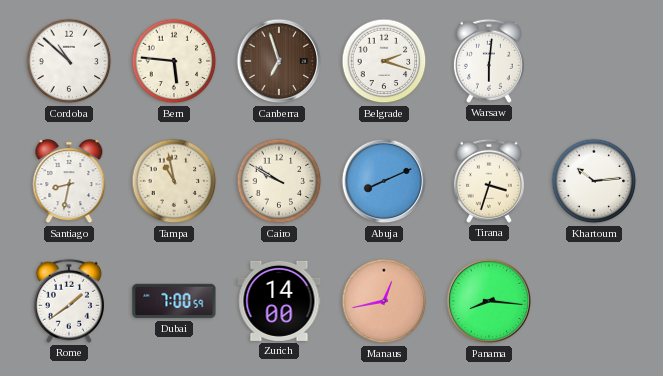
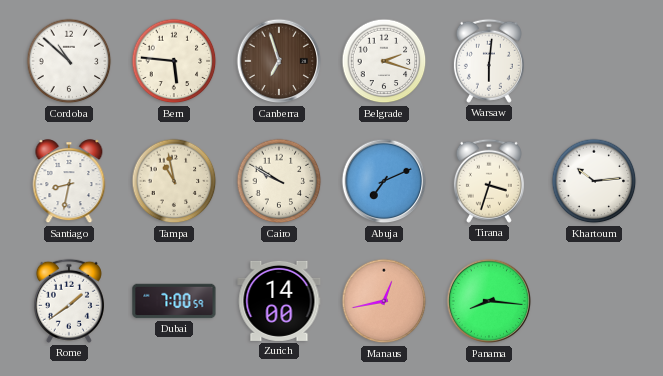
Abuja: 8:11 -> 7:11
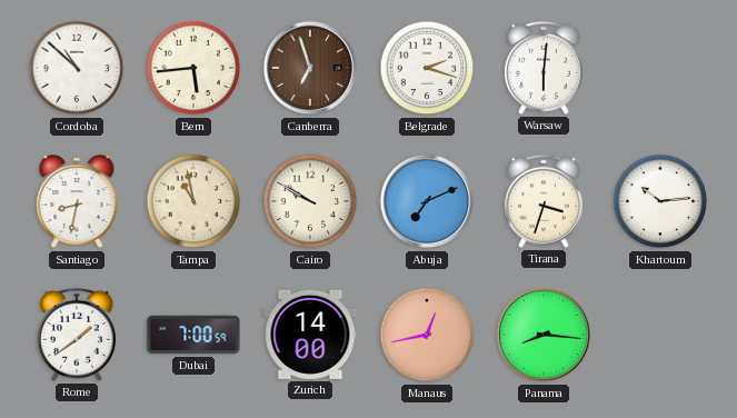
Bern: 5:46 -> 5:44
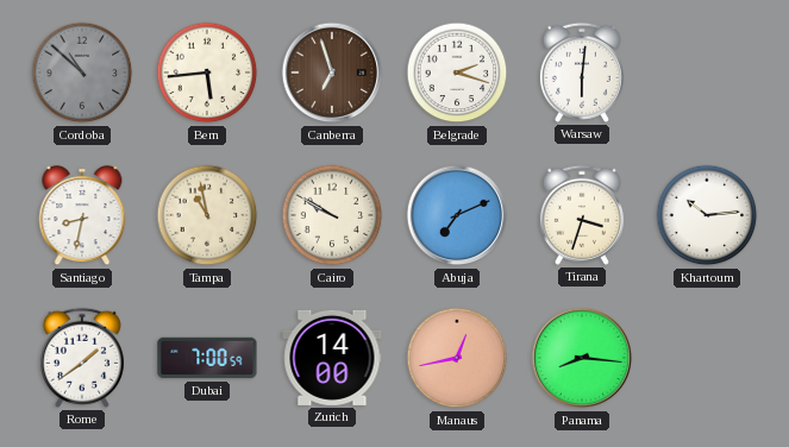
Cordoba dial: white -> grey
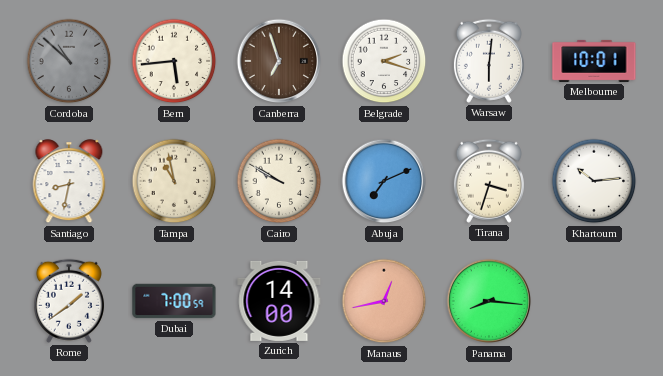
Melbourne: none -> 10:01
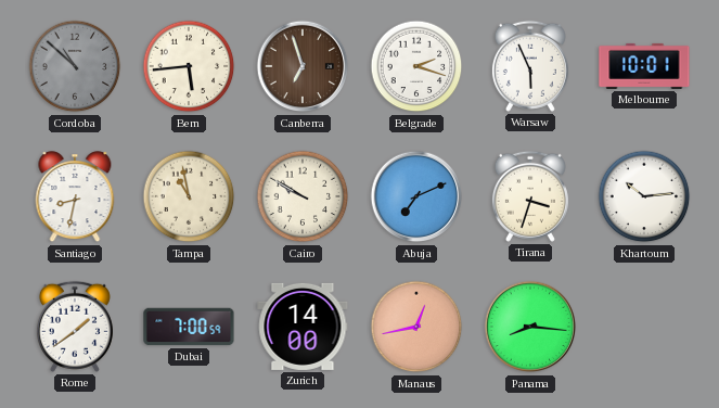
Warsaw: 6:01 -> 5:56
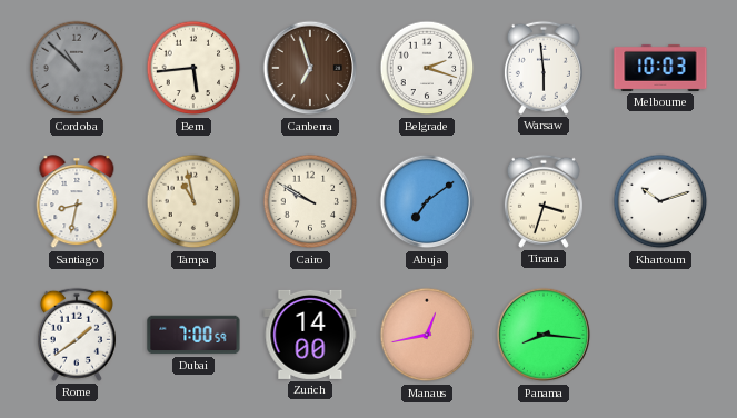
Warsaw: 5:56 -> 5:59
Melbourne: 10:01 -> 10:03
Abuja: 7:11 -> 7:09
Khartoum: 10:14 -> 10:12
